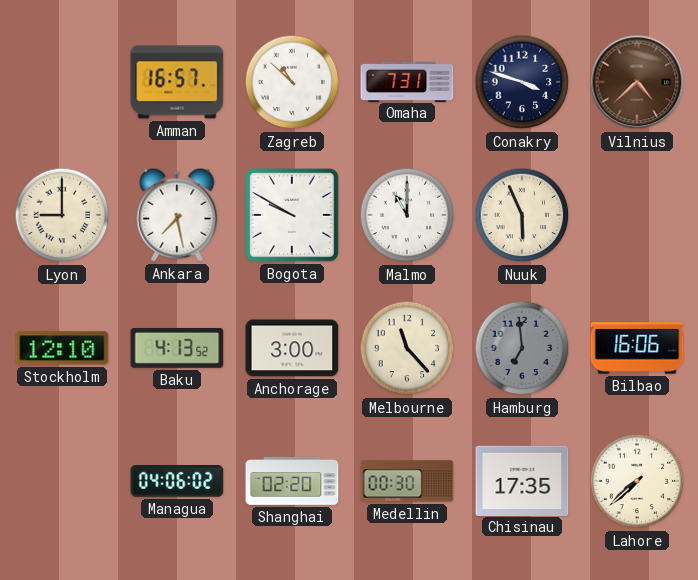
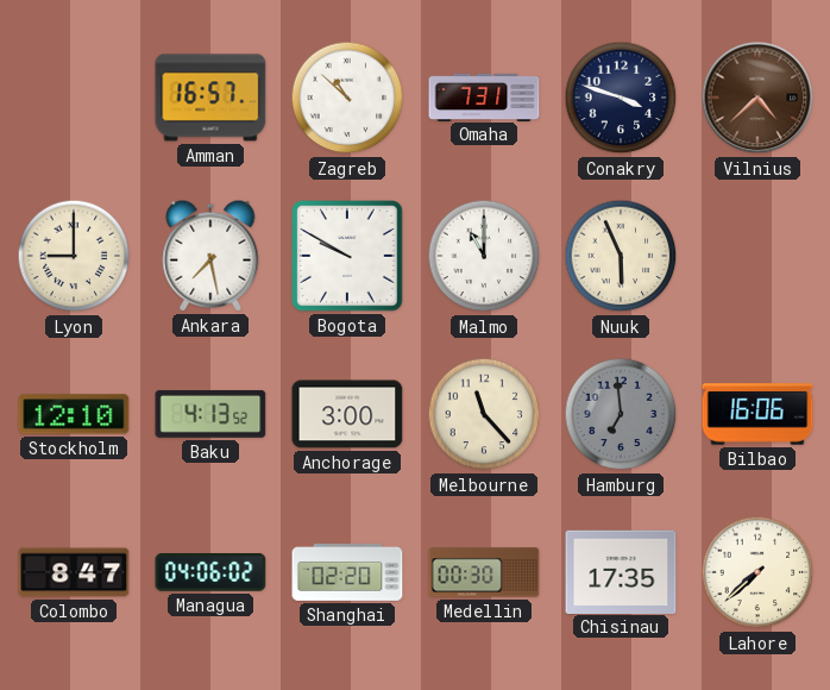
Colombo: none -> 8:47
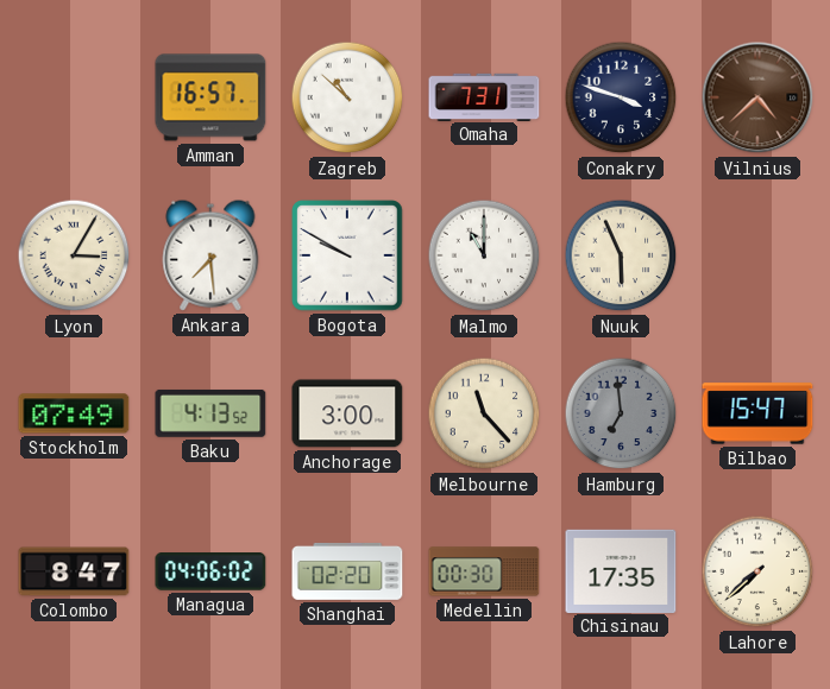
Lyon: 9:00 -> 3:05
Ankara: 7:28 -> 7:29
Stockholm: 12:10 -> 07:49
Bilbao: 16:06 -> 15:47
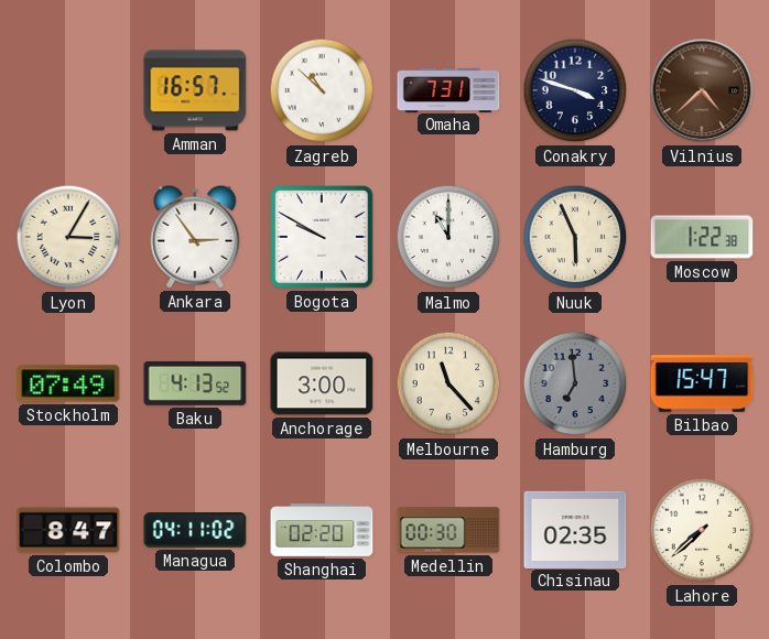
Ankara: 7:29 -> 2:54
Moscow: none -> 1:22
Managua: 04:06 -> 04:11
Chisinau: 17:35 -> 02:35
